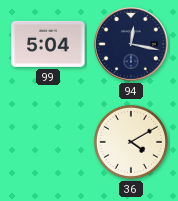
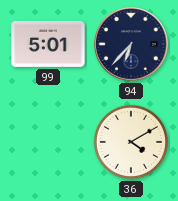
99: 5:04 -> 5:01
94: 12:17 -> 6:37
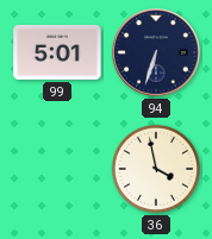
94: 6:37 -> 6:33
36: 4:10 -> 3:58
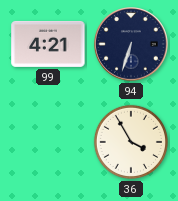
99: 5:01 -> 4:21
36: 3:58 -> 3:55
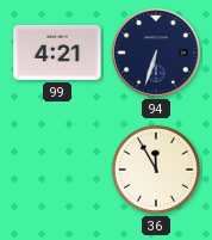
36: 3:55 -> 11:55
